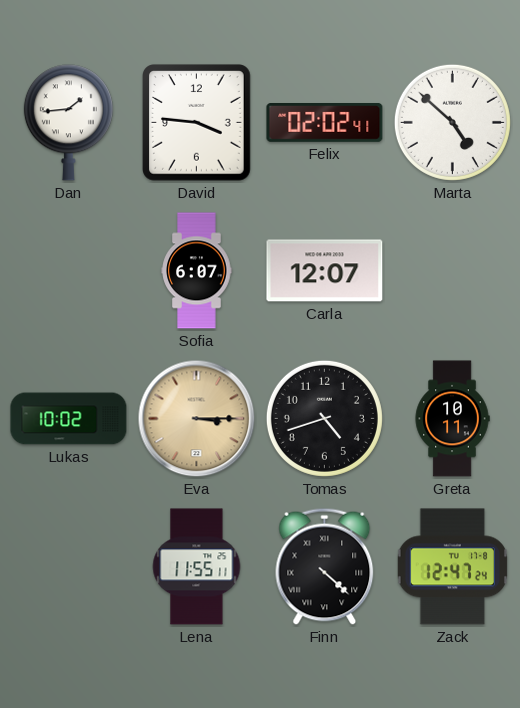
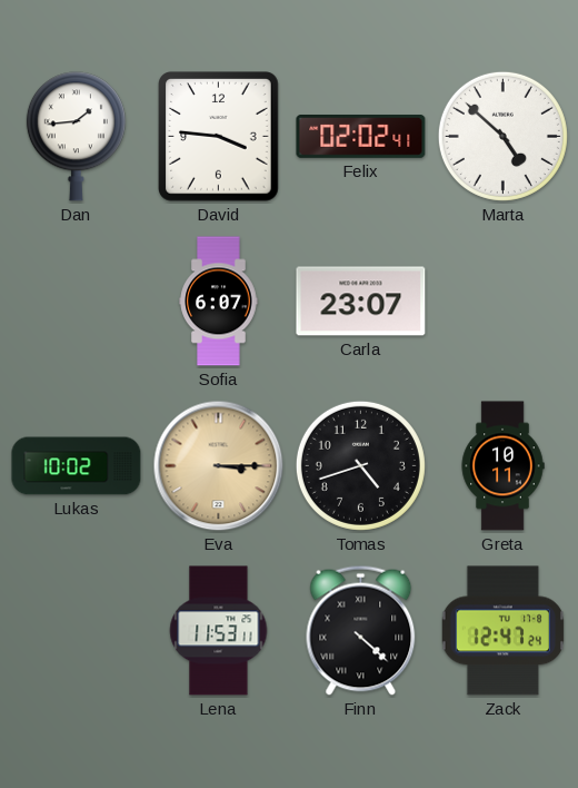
Carla: 12:07 -> 23:07
Lena: 11:55 -> 11:53
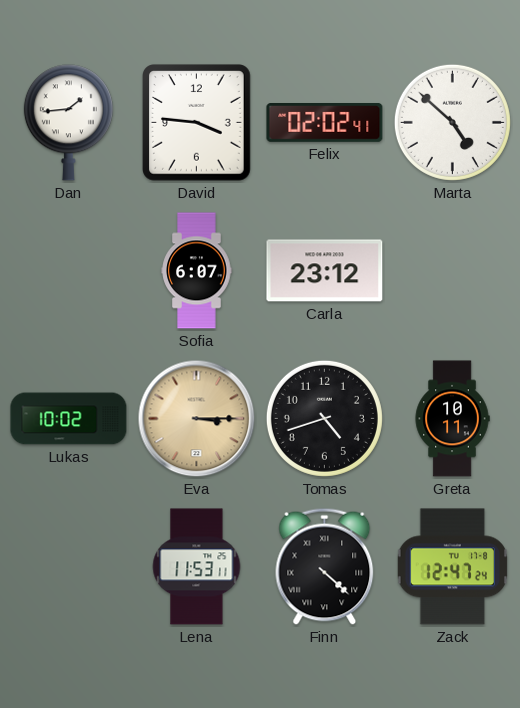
Carla: 23:07 -> 23:12
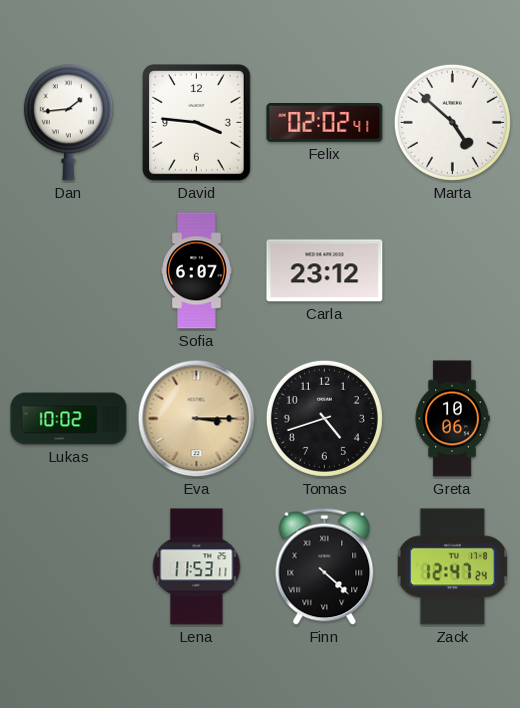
Greta: 10:11 -> 10:06
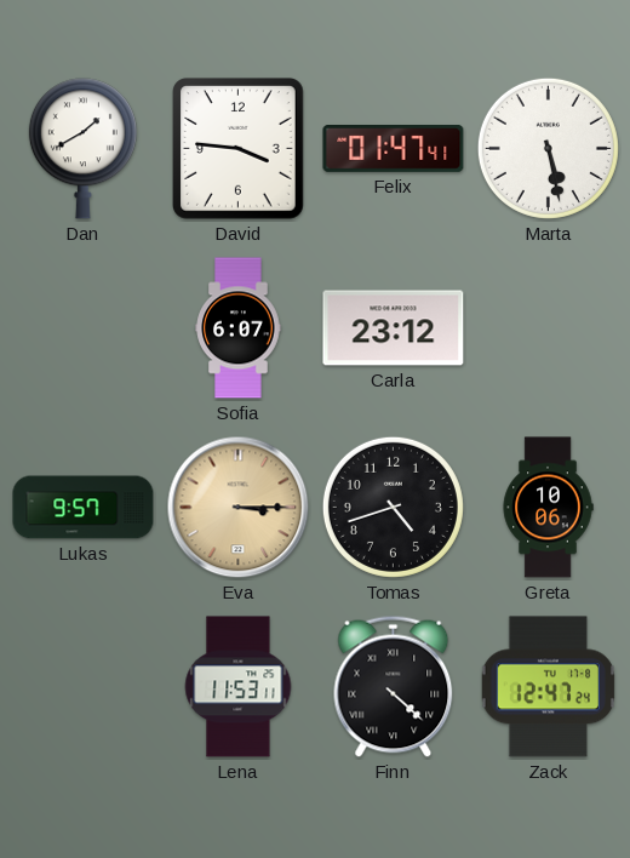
Dan: 1:44 -> 1:40
Felix: 02:02 -> 01:47
Marta: 4:52 -> 5:28
Lukas: 10:02 -> 9:57
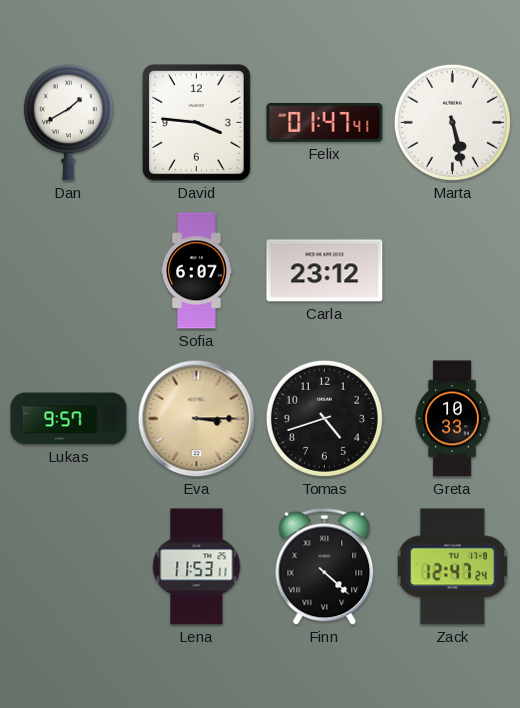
Greta: 10:06 -> 10:33
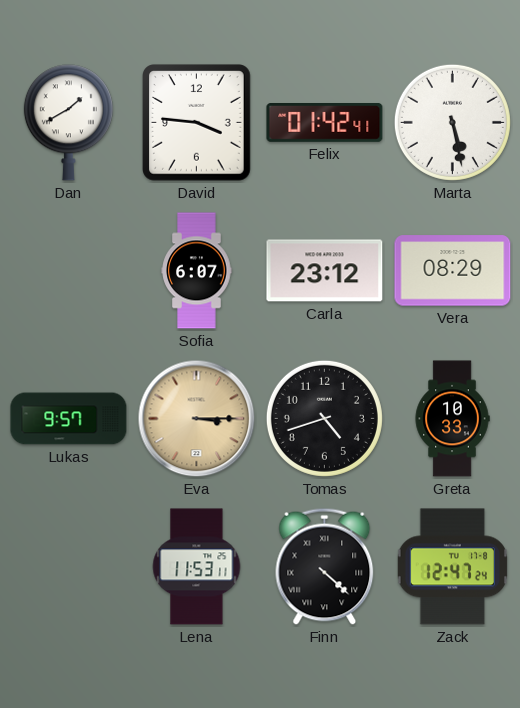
Felix: 01:47 -> 01:42
Vera: none -> 08:29
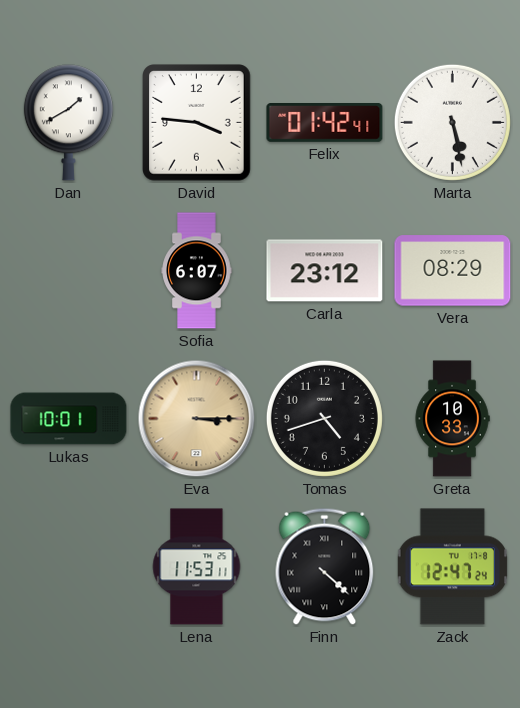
Lukas: 9:57 -> 10:01
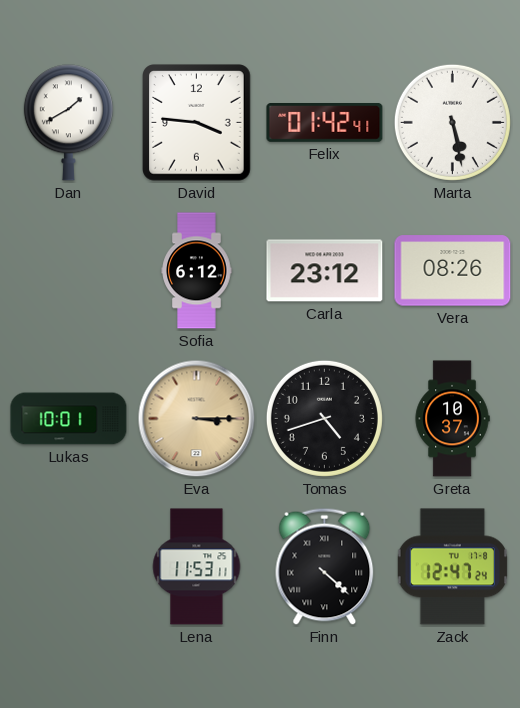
Sofia: 6:07 -> 6:12
Vera: 08:29 -> 08:26
Greta: 10:33 -> 10:37
